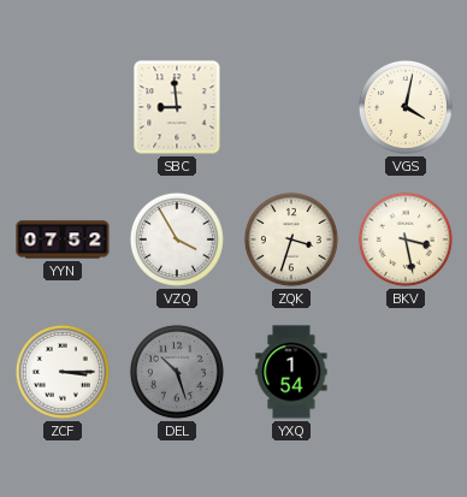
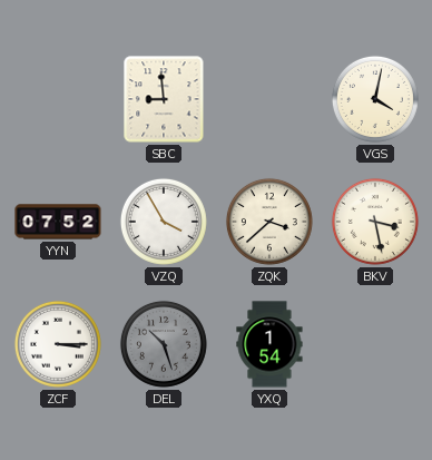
ZQK: 3:33 -> 3:38
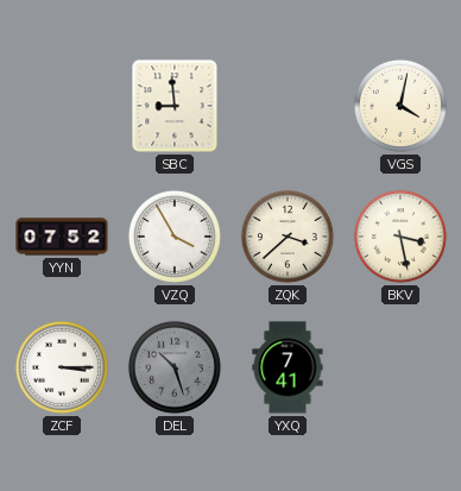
YXQ: 1:54 -> 7:41
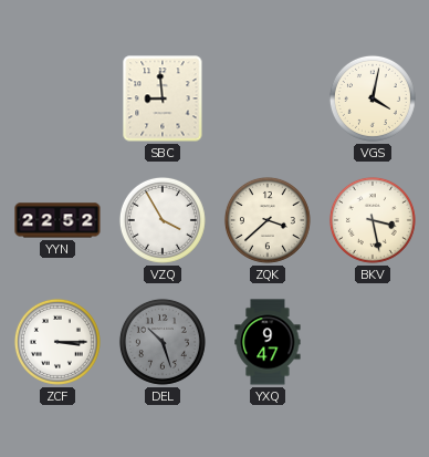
YYN: 07:52 -> 22:52
YXQ: 7:41 -> 9:47
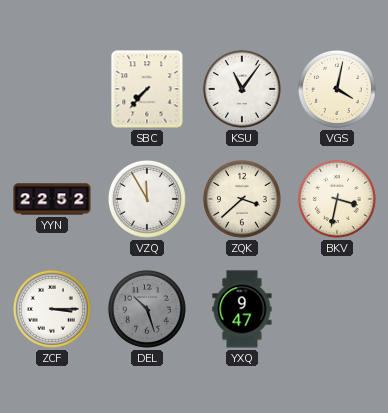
SBC: 8:59 -> 7:37
KSU: none -> 11:06
VZQ: 3:55 -> 11:55
BKV: 3:28 -> 3:32
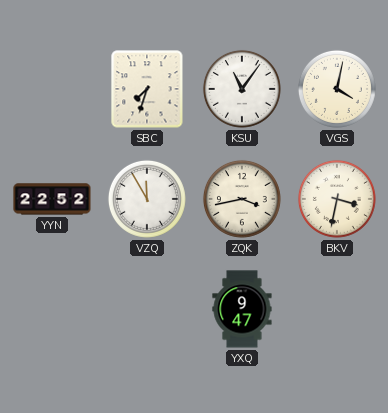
SBC: 7:37 -> 7:33
ZQK: 3:38 -> 3:43
ZCF: 3:15 -> none
DEL: 10:27 -> none
